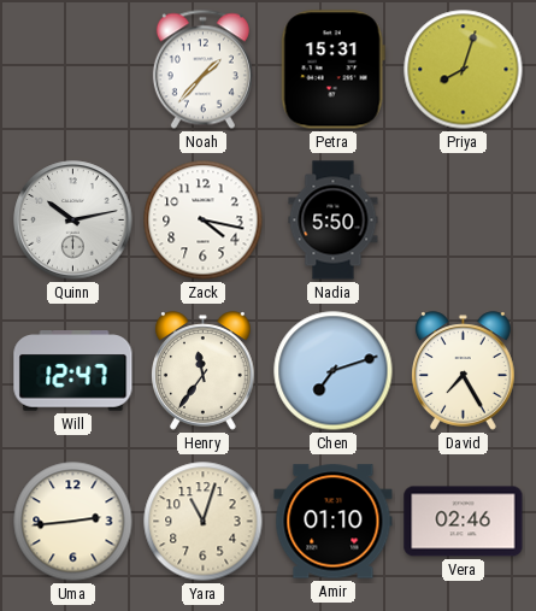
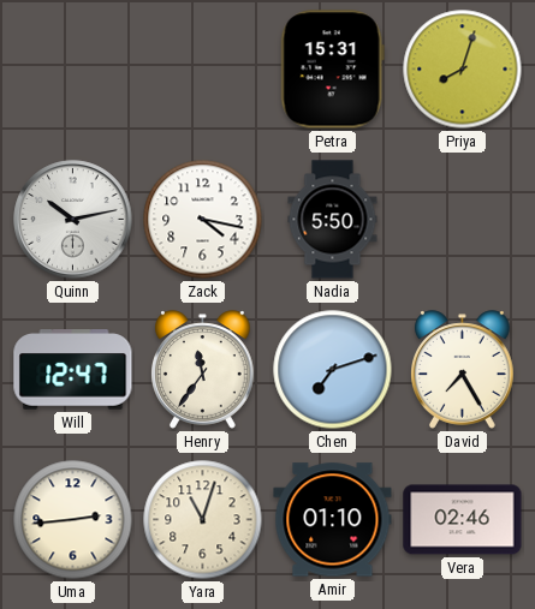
Noah: 1:37 -> none
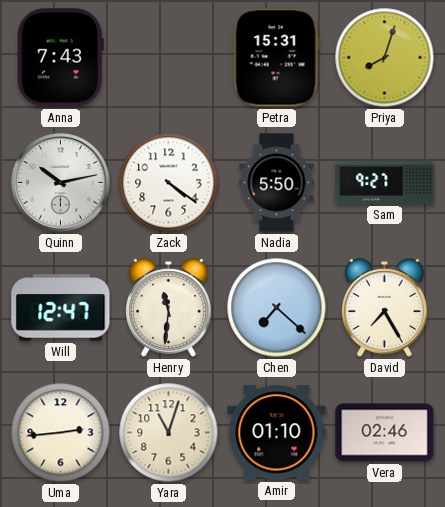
Anna: none -> 7:43
Zack: 4:17 -> 4:21
Sam: none -> 9:27
Henry: 11:36 -> 11:31
Chen: 7:12 -> 7:22
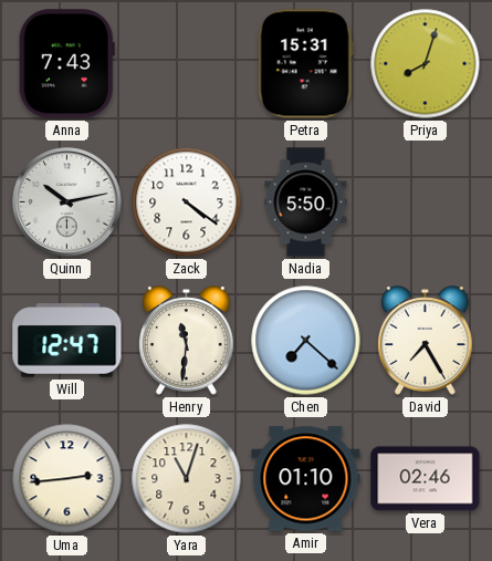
Sam: 9:27 -> none
